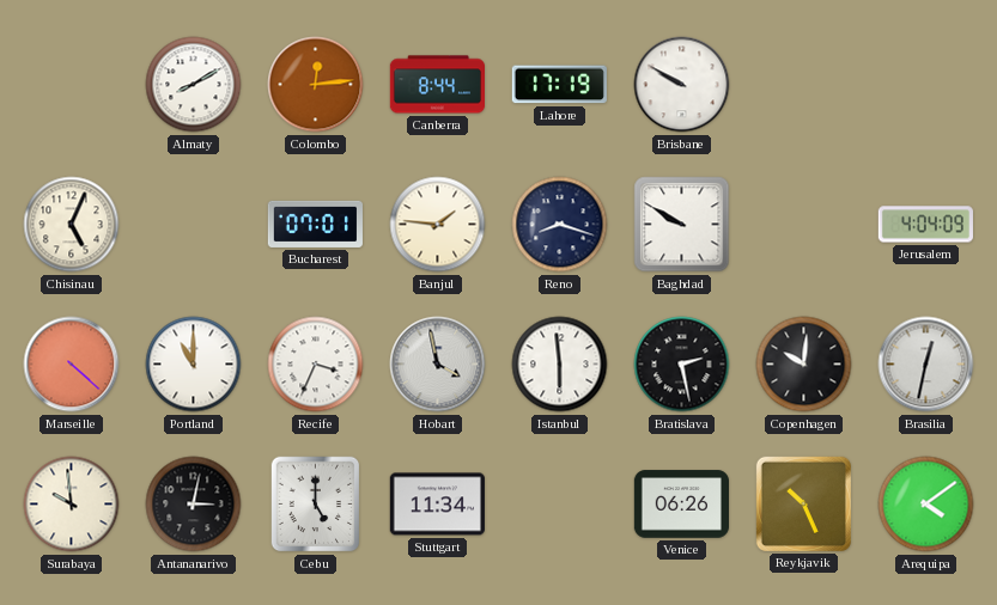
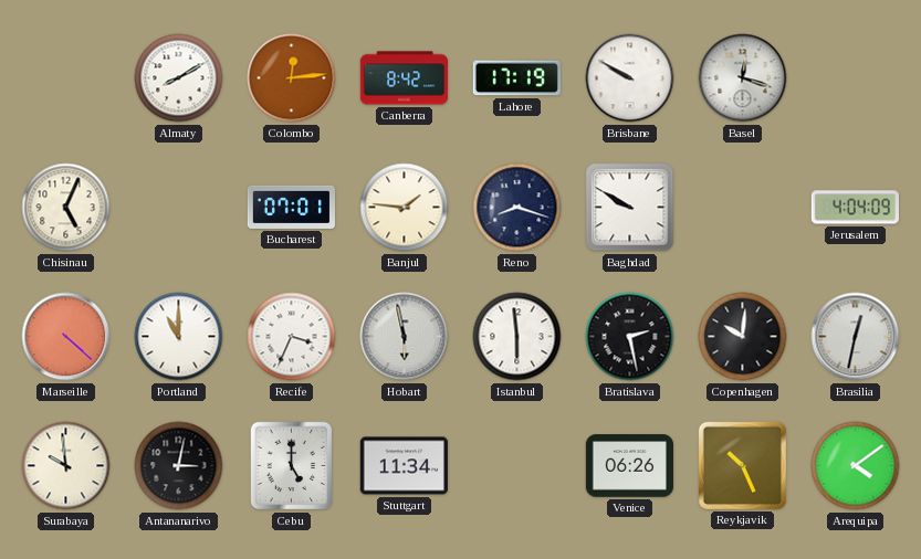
Canberra: 8:44 -> 8:42
Basel: none -> 12:18
Hobart: 3:58 -> 5:58
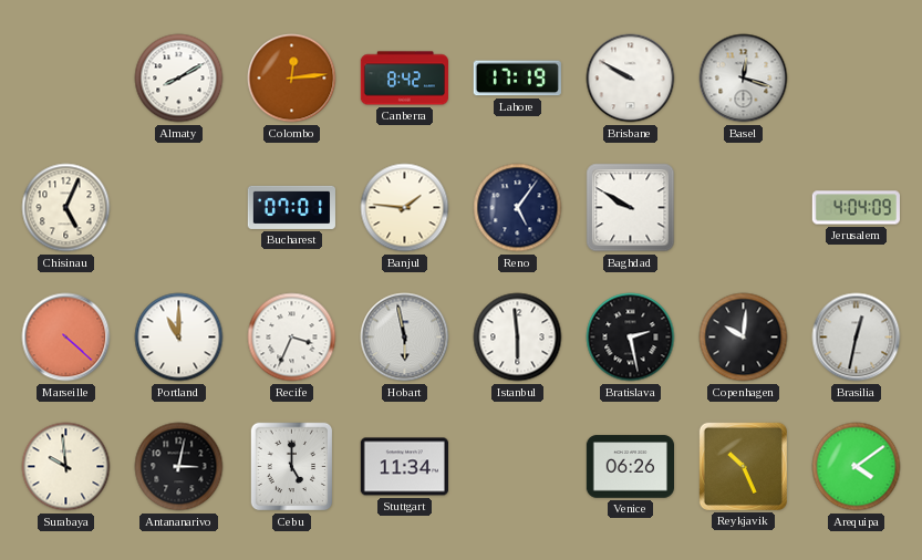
Reno: 8:18 -> 5:06
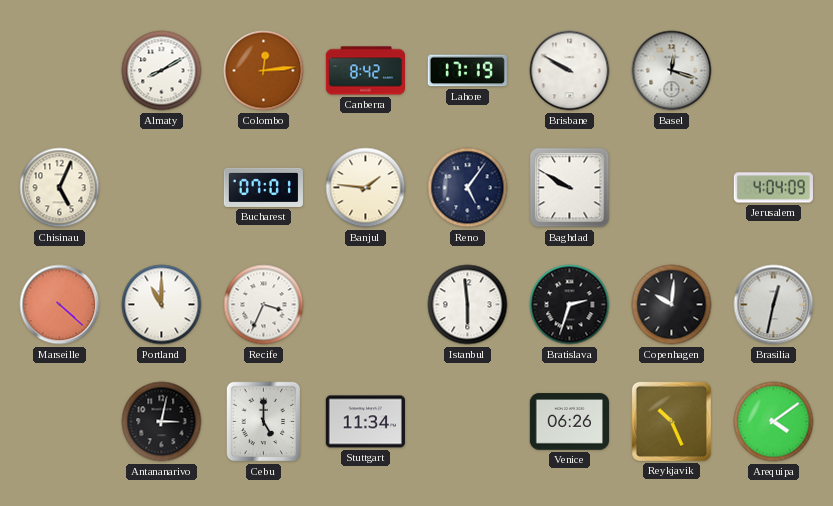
Hobart: 5:58 -> none
Bratislava: 2:28 -> 2:33
Surabaya: 9:59 -> none
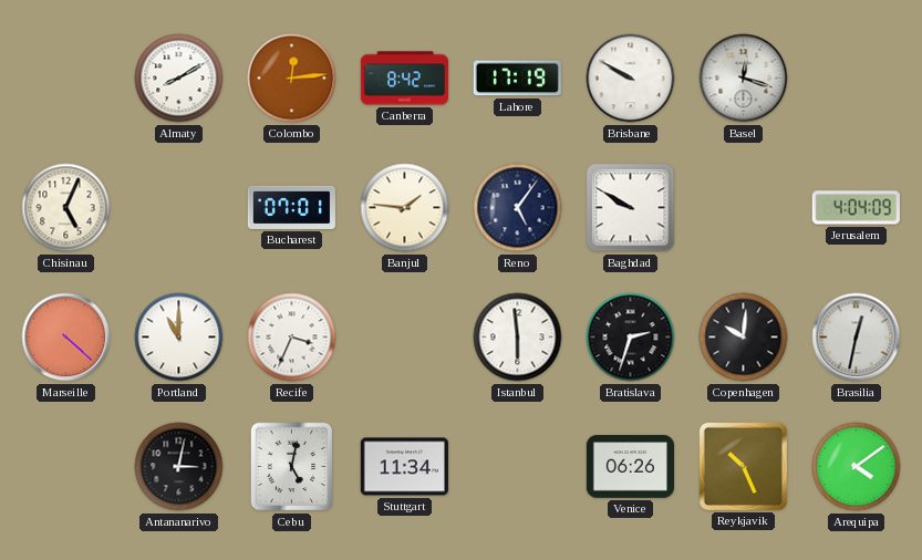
Cebu: 5:00 -> 5:02
